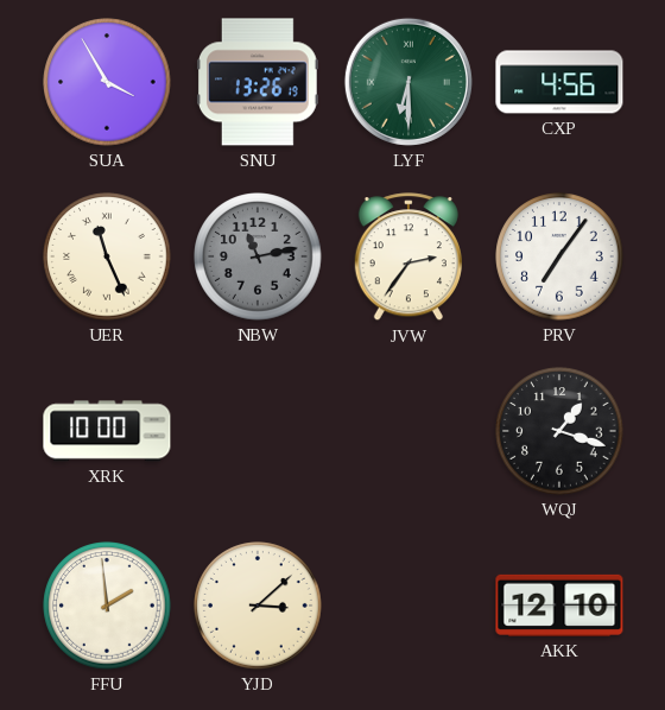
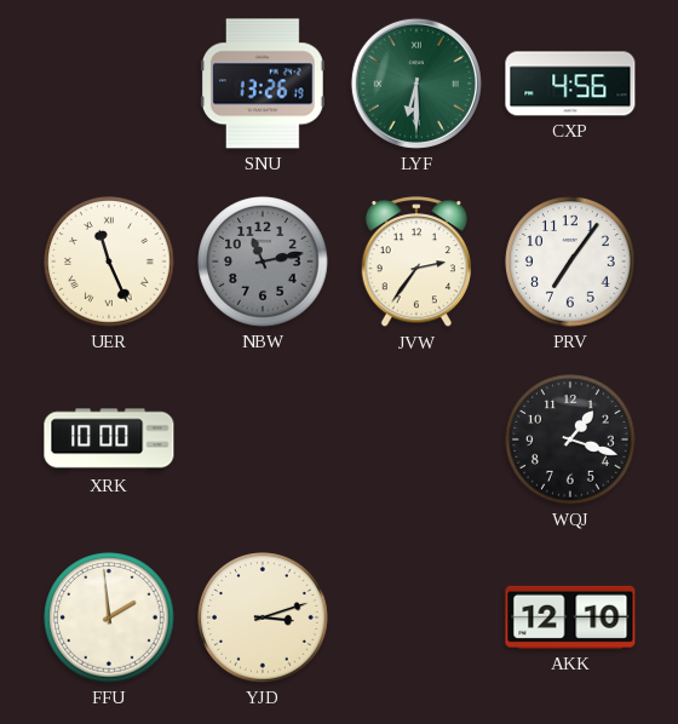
SUA: 3:55 -> none
YJD: 3:08 -> 3:12
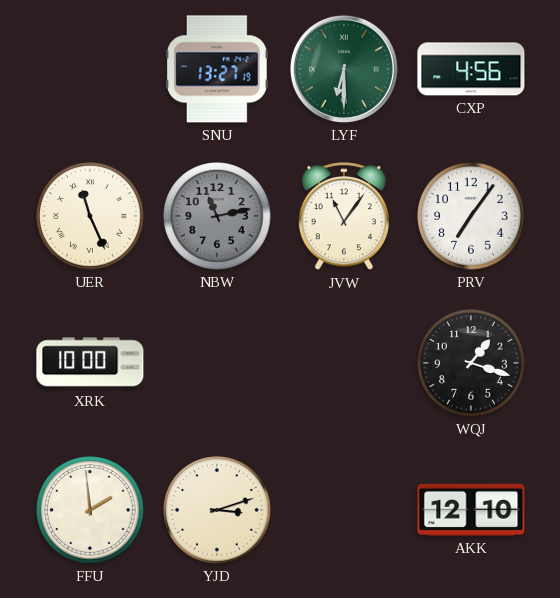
SNU: 13:26 -> 13:27
JVW: 2:36 -> 11:06
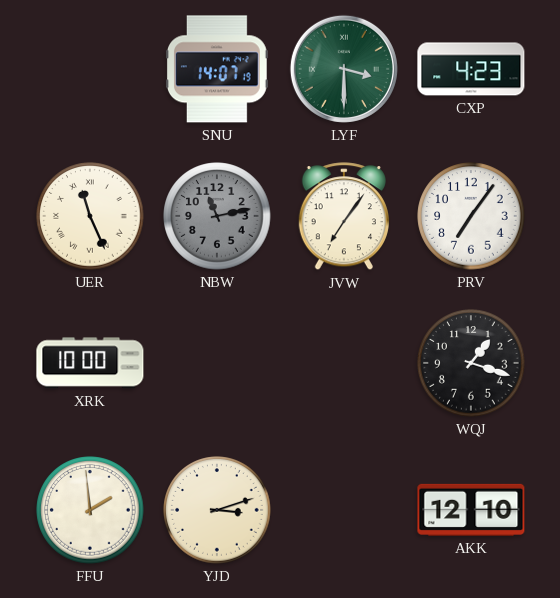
SNU: 13:27 -> 14:07
LYF: 6:30 -> 3:30
CXP: 4:56 -> 4:23
JVW: 11:06 -> 7:06
